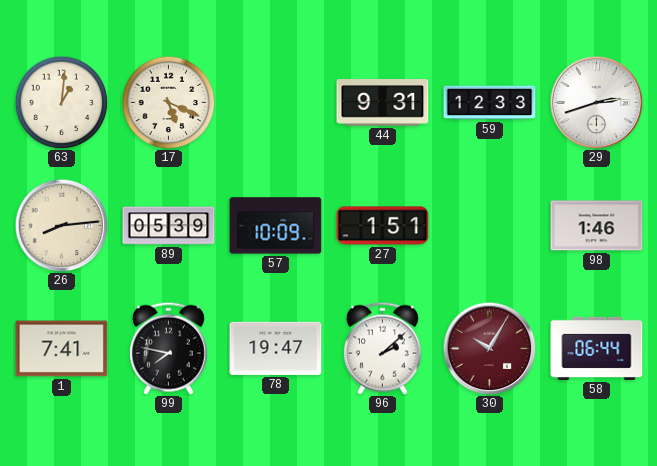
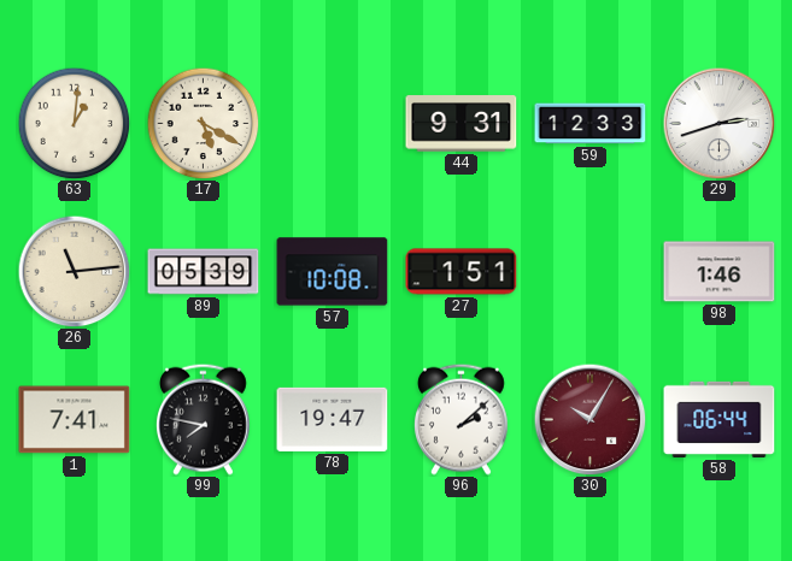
17: 5:19 -> 5:20
26: 8:14 -> 11:14
57: 10:09 -> 10:08
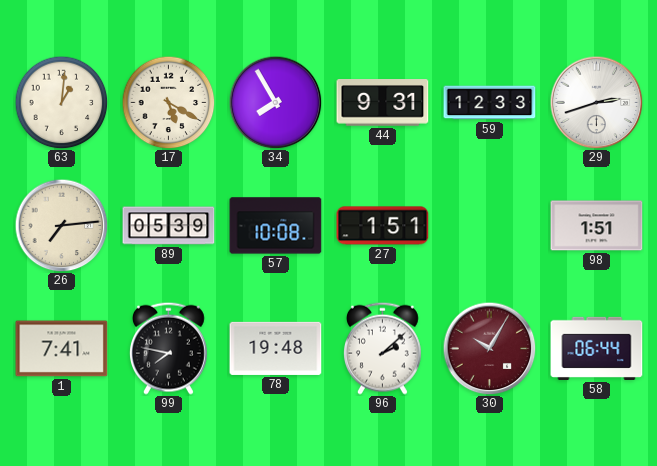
34: none -> 7:55
26: 11:14 -> 7:14
98: 1:46 -> 1:51
78: 19:47 -> 19:48
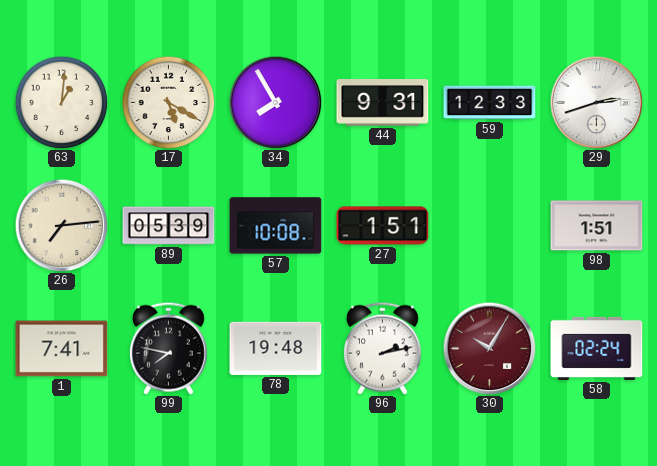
96: 2:08 -> 2:13
58: 06:44 -> 02:24
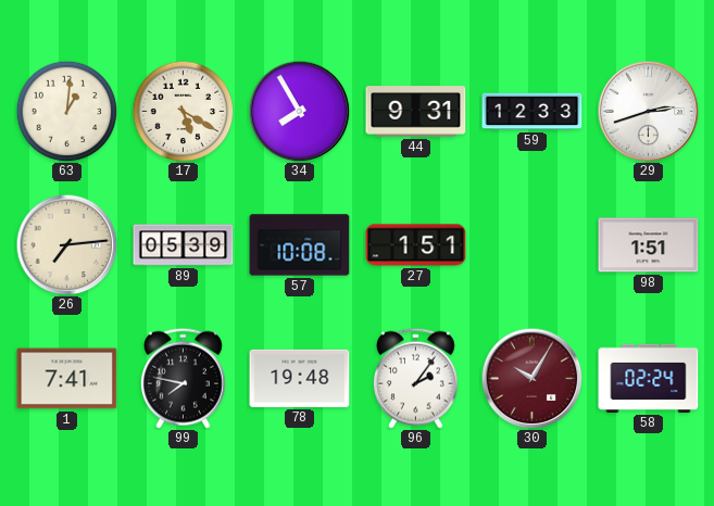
96: 2:13 -> 2:06
